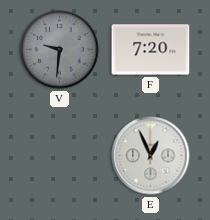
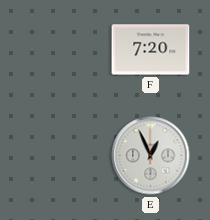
V: 9:31 -> none
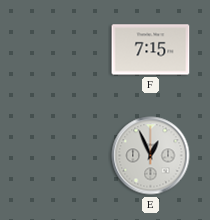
F: 7:20 -> 7:15
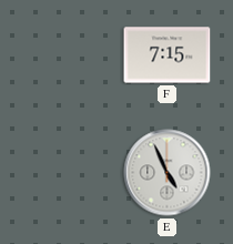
E: 12:56 -> 4:56
